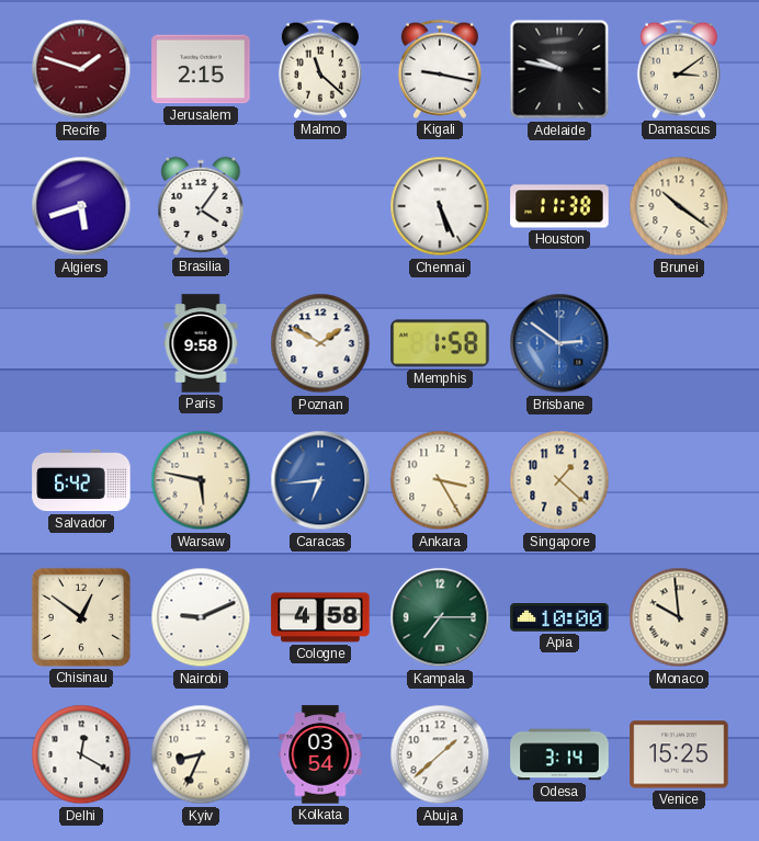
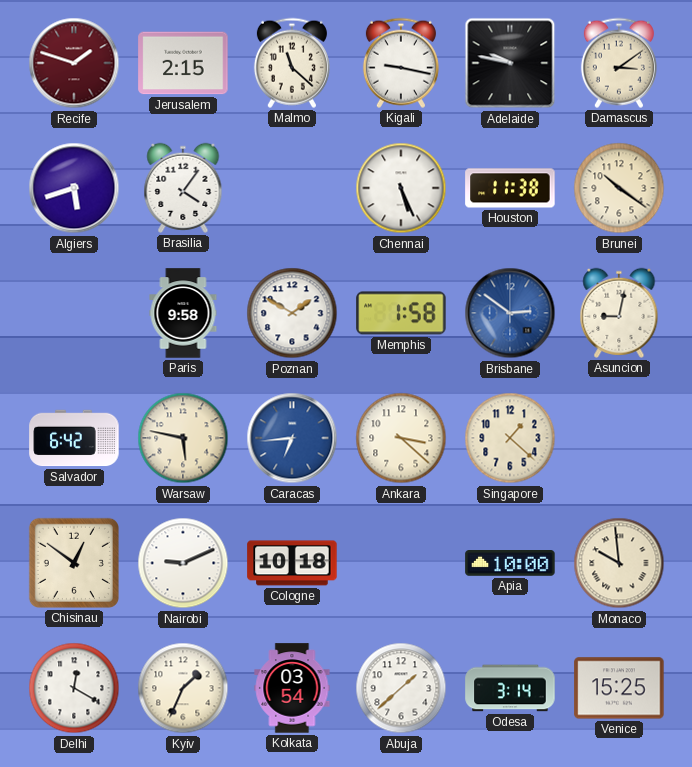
Asuncion: none -> 9:02
Ankara: 3:25 -> 3:22
Cologne: 4:58 -> 10:18
Kampala: 7:15 -> none
Kyiv: 8:34 -> 1:34
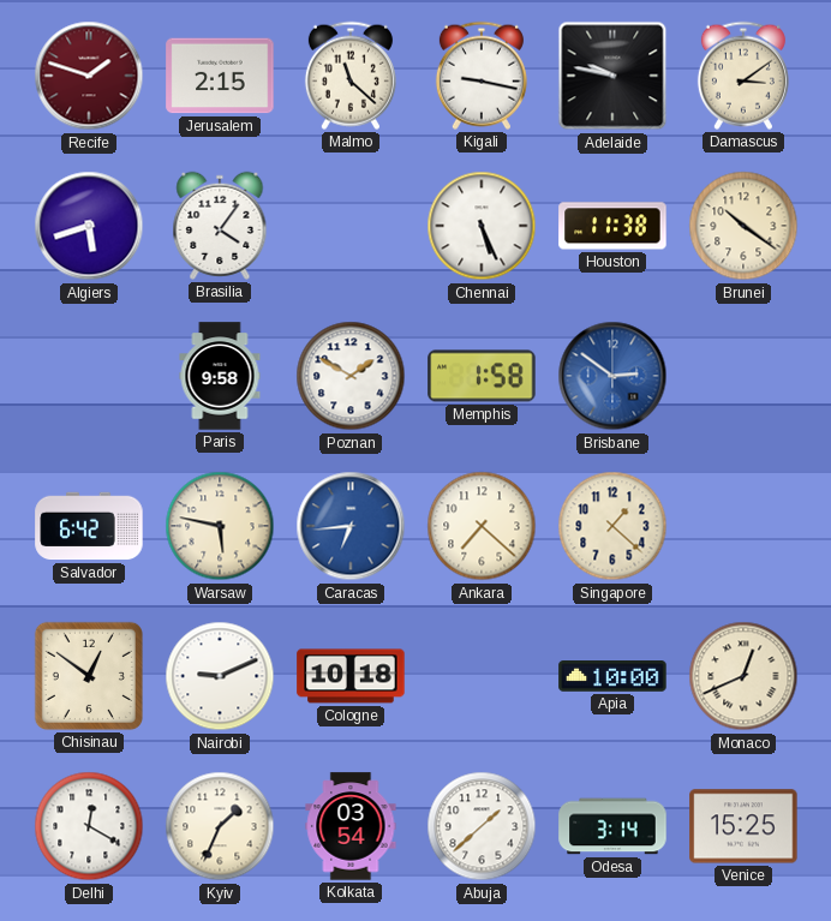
Asuncion: 9:02 -> none
Ankara: 3:22 -> 7:22
Monaco: 9:59 -> 12:41
